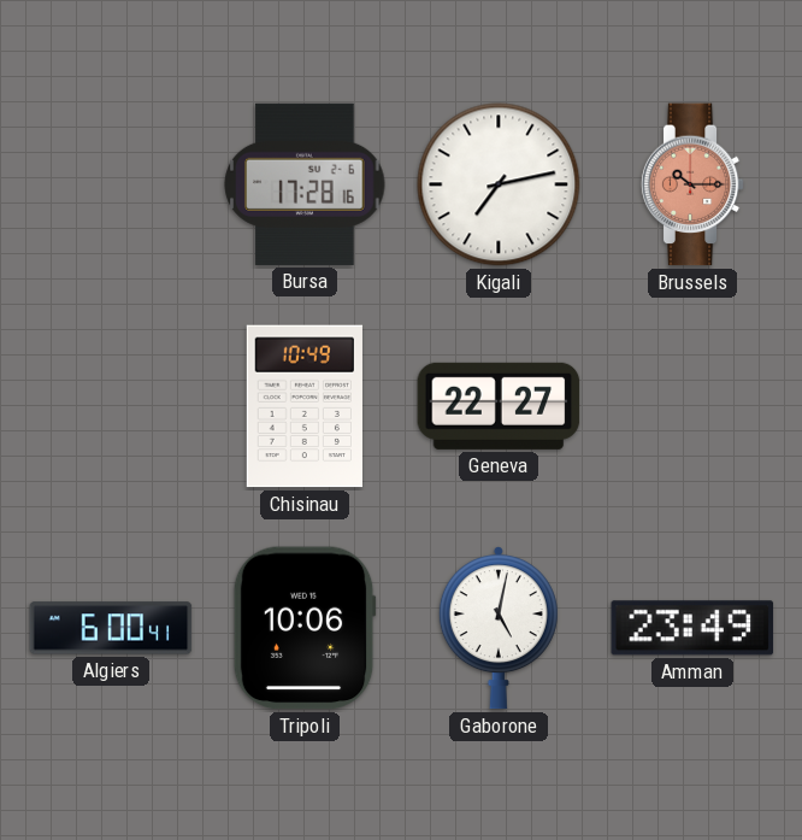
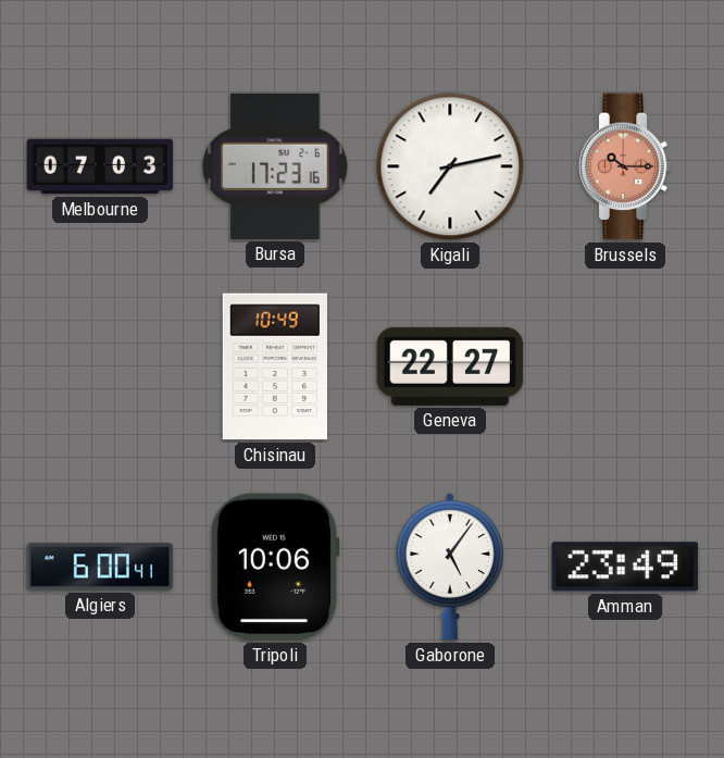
Melbourne: none -> 07:03
Bursa: 17:28 -> 17:23
Gaborone: 5:02 -> 5:06
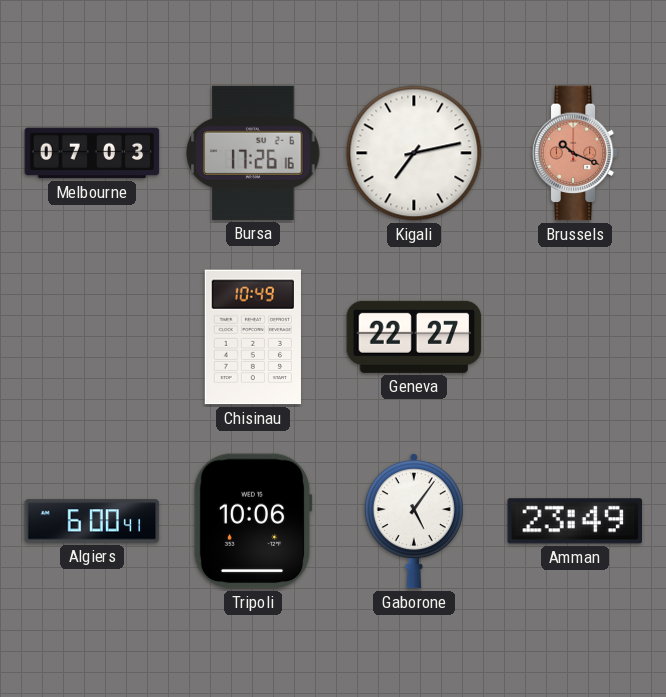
Bursa: 17:23 -> 17:26
Brussels: 10:15 -> 10:19
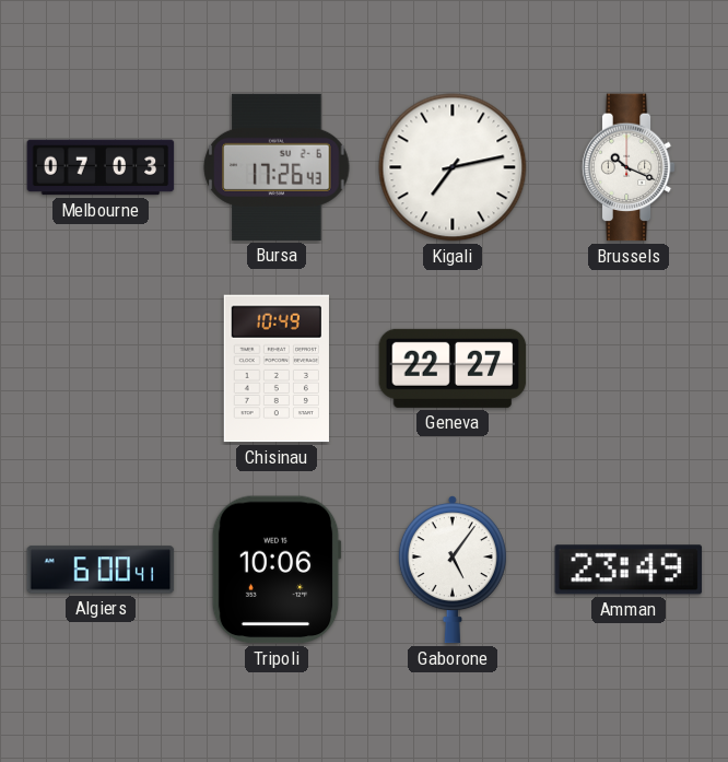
Bursa: 17:26:16 -> 17:26:43
Brussels dial: salmon -> white
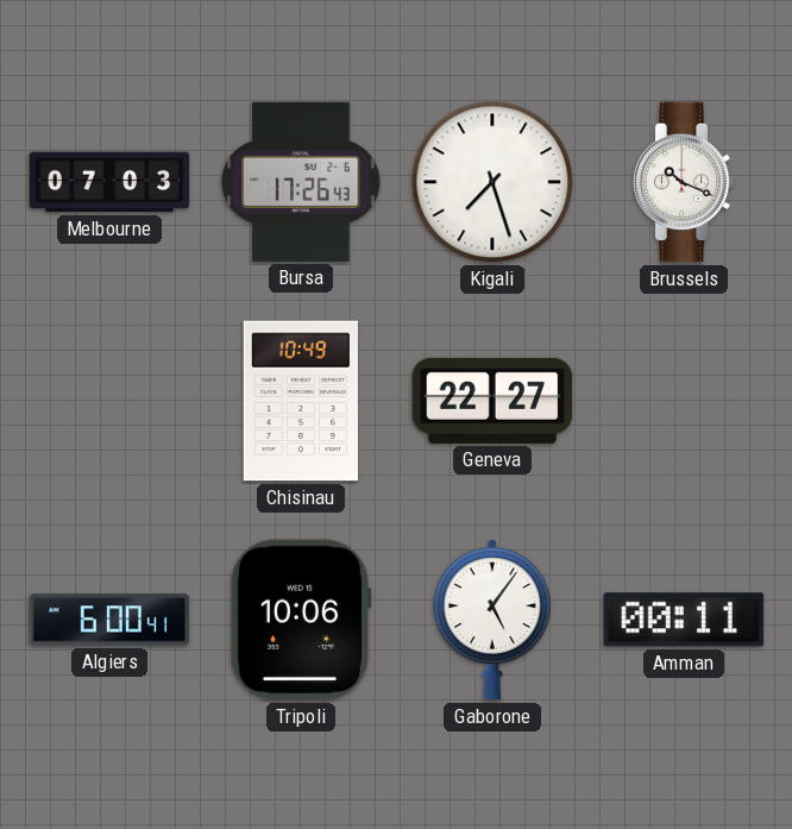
Kigali: 7:13 -> 7:27
Amman: 23:49 -> 00:11
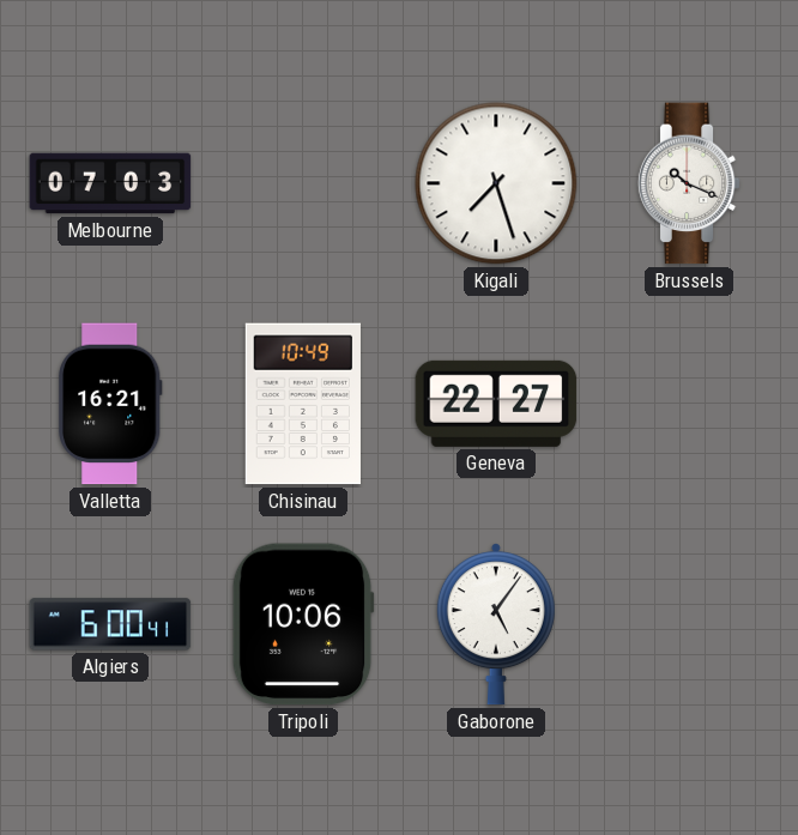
Bursa: 17:26 -> none
Valletta: none -> 16:21
Amman: 00:11 -> none
